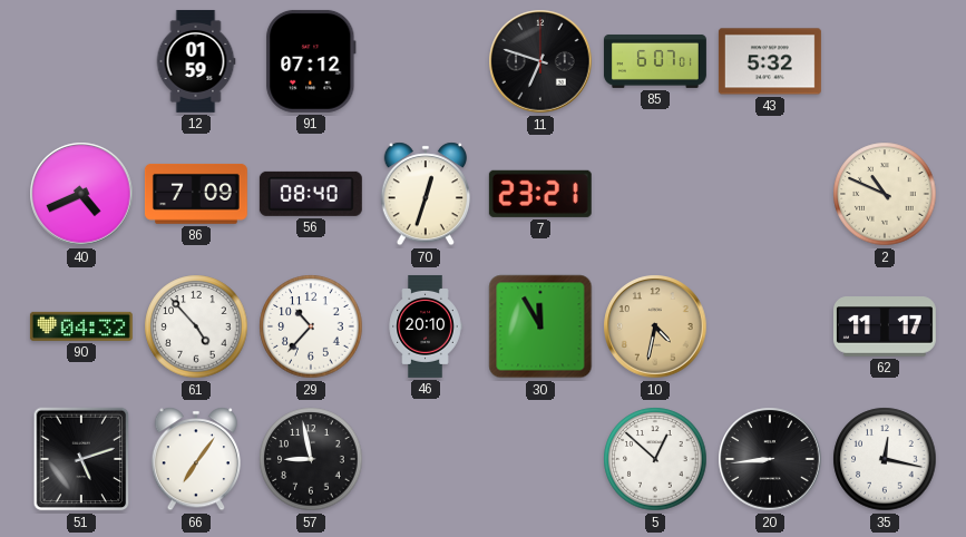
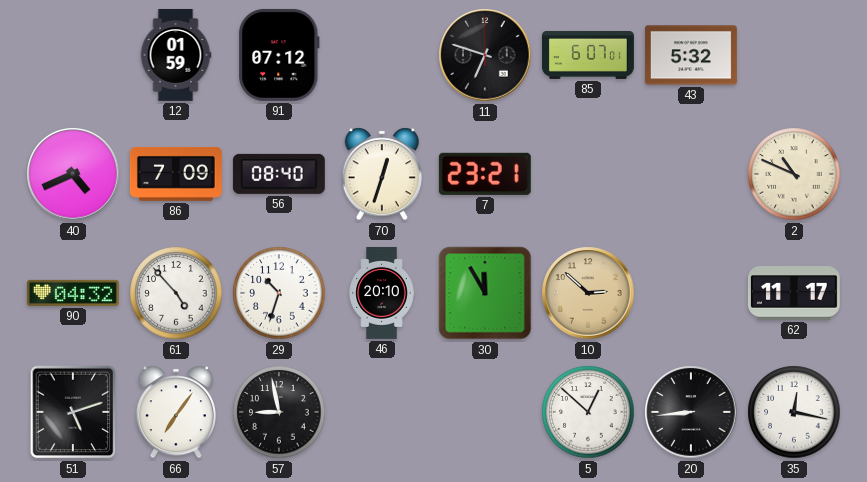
29: 10:37 -> 10:33
10: 4:32 -> 2:52
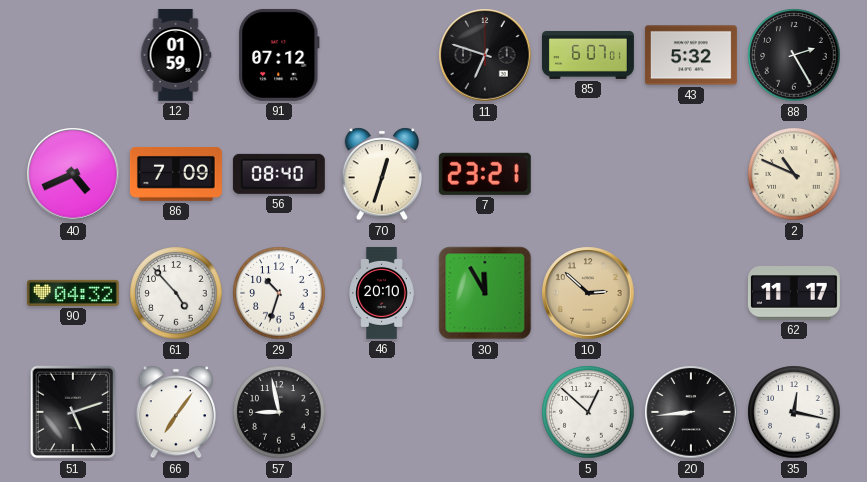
88: none -> 2:25
